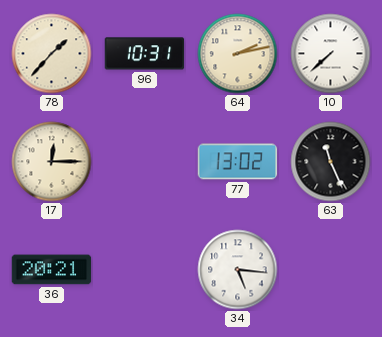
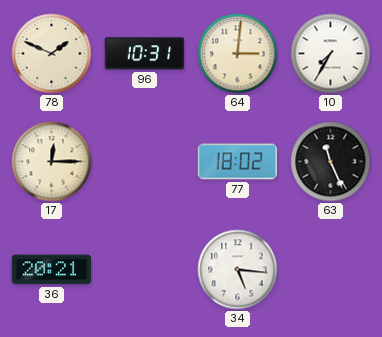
78: 1:37 -> 1:49
64: 2:13 -> 3:01
10: 7:38 -> 7:35
77: 13:02 -> 18:02
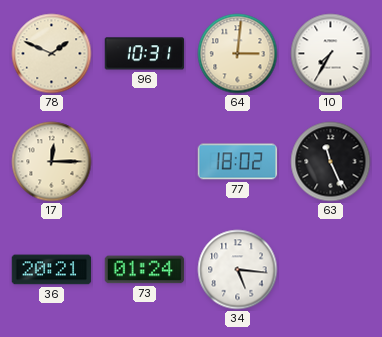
73: none -> 01:24
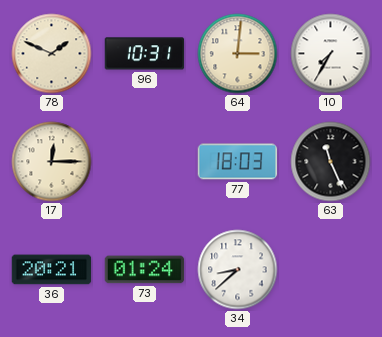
77: 18:02 -> 18:03
34: 5:16 -> 8:38
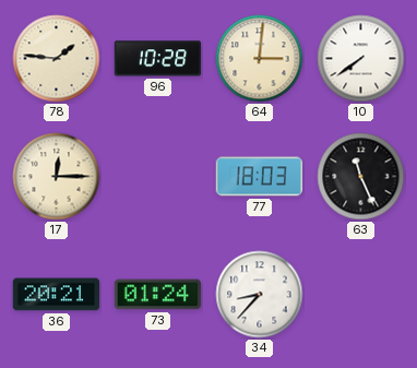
78: 1:49 -> 1:46
96: 10:31 -> 10:28
10: 7:35 -> 7:39
34: 8:38 -> 8:37
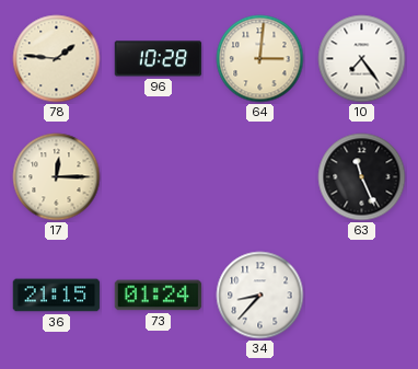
10: 7:39 -> 7:24
77: 18:03 -> none
36: 20:21 -> 21:15
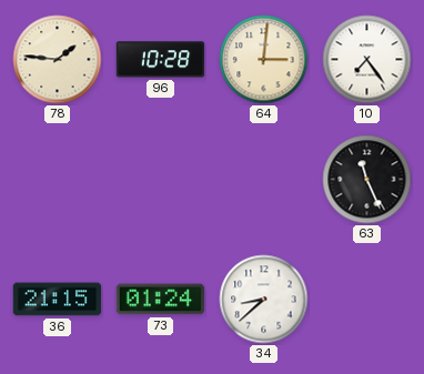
17: 12:15 -> none
34: 8:37 -> 8:38
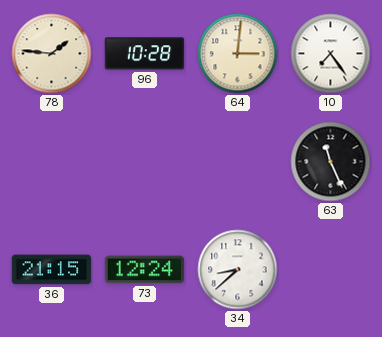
73: 01:24 -> 12:24
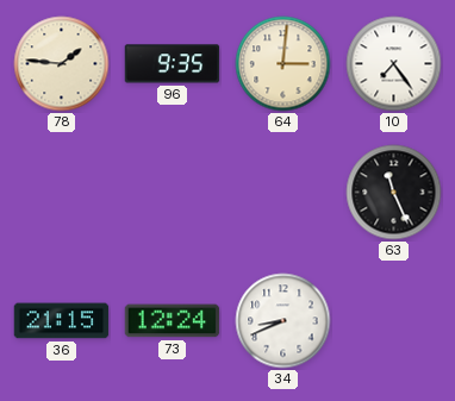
96: 10:28 -> 9:35
34: 8:38 -> 8:41
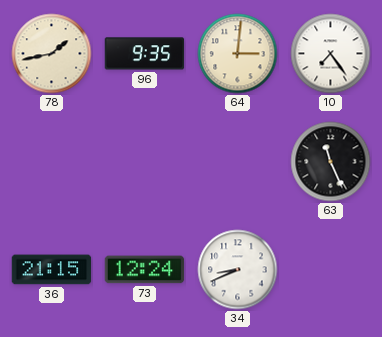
78: 1:46 -> 1:43
